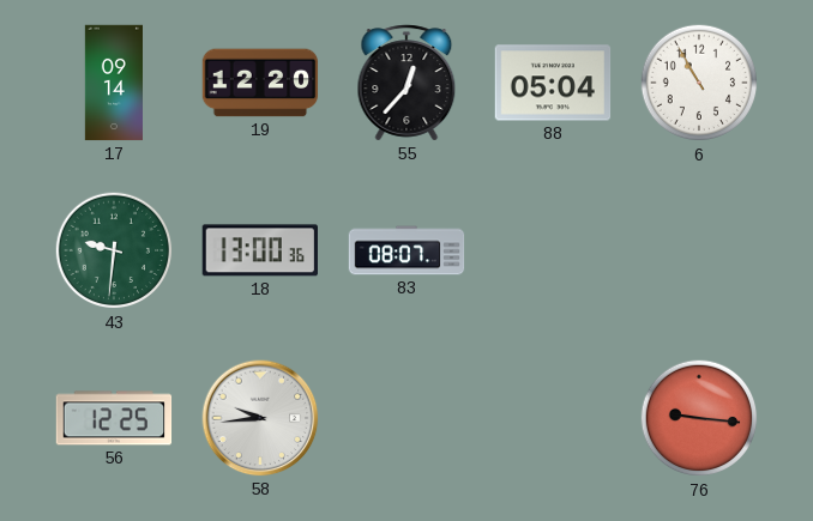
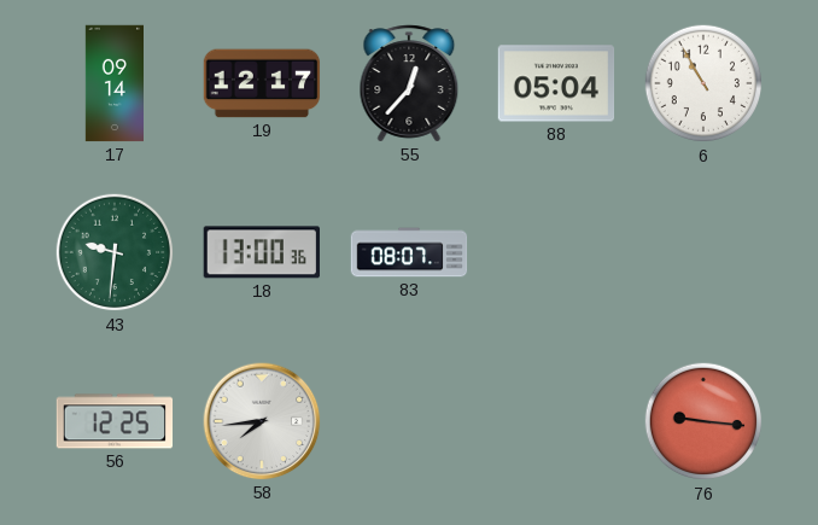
19: 12:20 -> 12:17
58: 9:44 -> 7:44
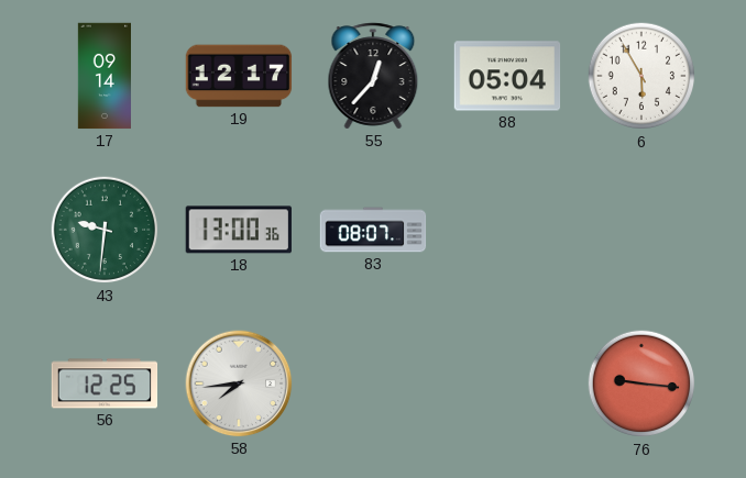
6: 10:55 -> 5:55
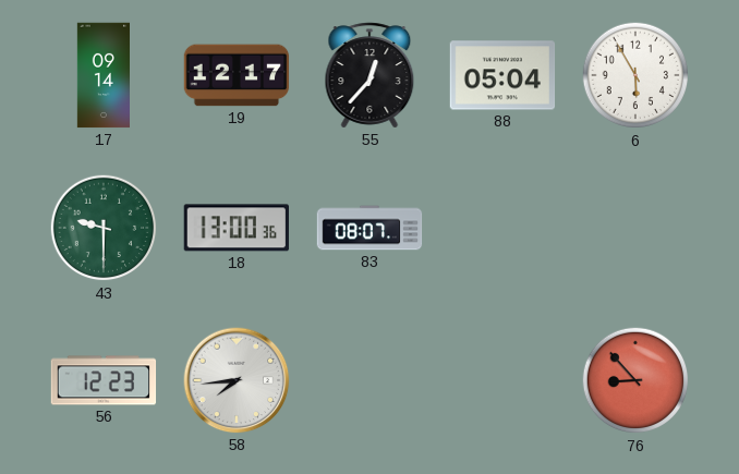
43: 9:31 -> 9:30
56: 12:25 -> 12:23
76: 9:16 -> 8:53
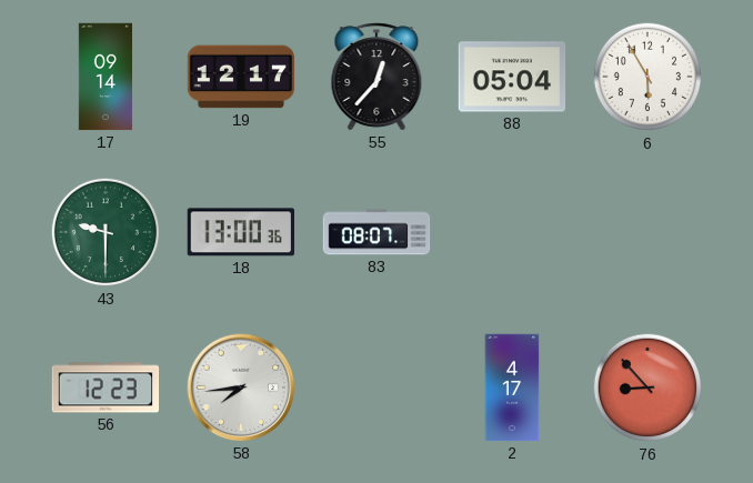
2: none -> 4:17
